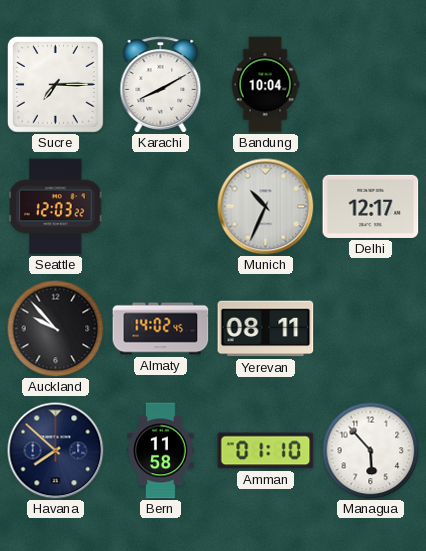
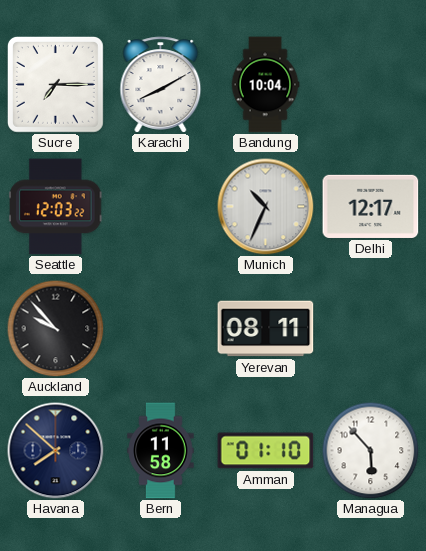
Almaty: 14:02 -> none
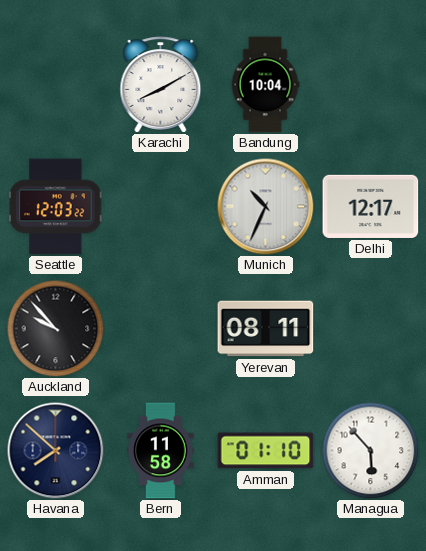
Sucre: 7:15 -> none
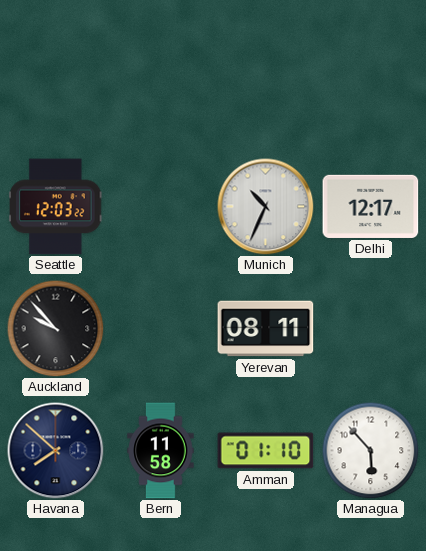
Karachi: 8:10 -> none
Bandung: 10:04 -> none
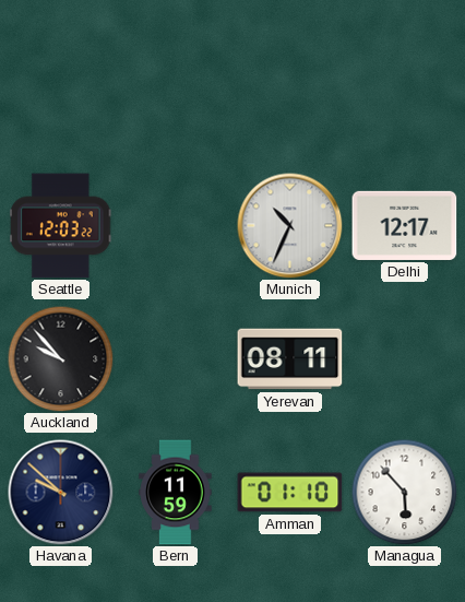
Havana: 7:52 -> 9:52
Bern: 11:58 -> 11:59
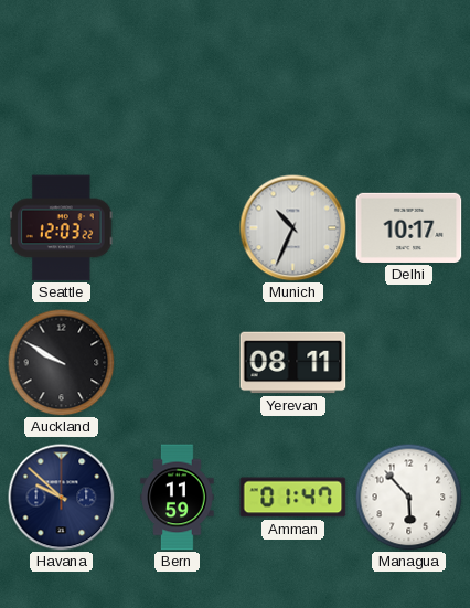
Delhi: 12:17 -> 10:17
Auckland: 9:53 -> 9:50
Amman: 01:10 -> 01:47
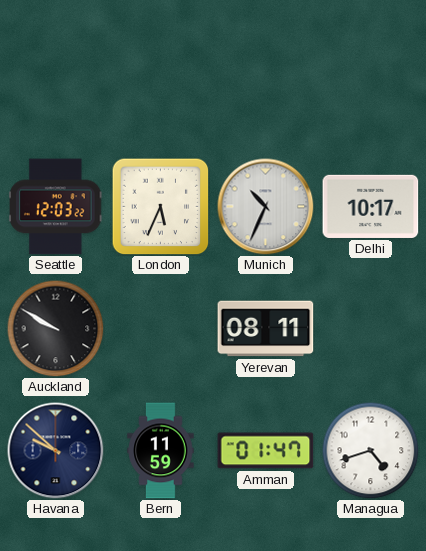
London: none -> 5:34
Managua: 5:53 -> 4:42
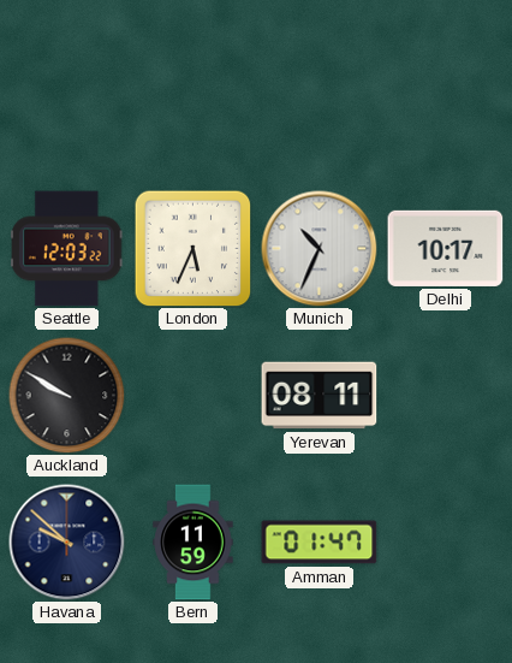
Managua: 4:42 -> none
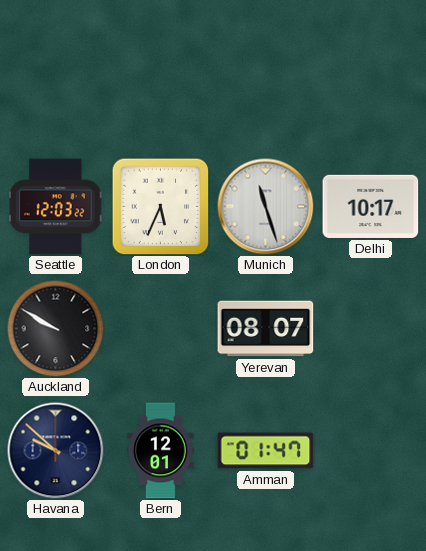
Munich: 10:34 -> 11:27
Yerevan: 08:11 -> 08:07
Bern: 11:59 -> 12:01
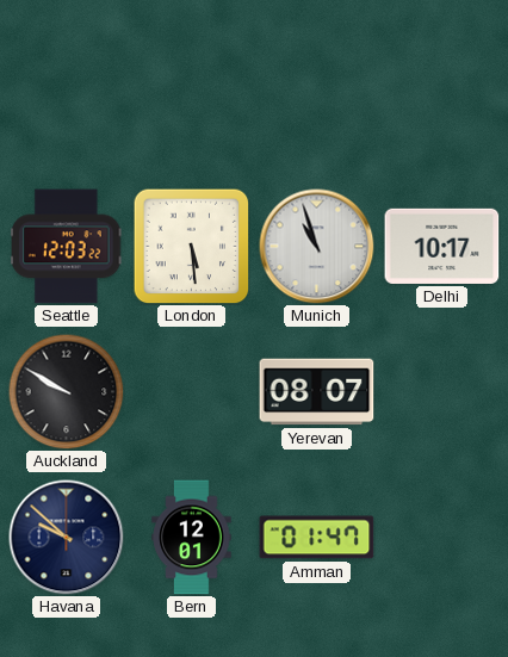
London: 5:34 -> 5:29
Munich: 11:27 -> 10:57
